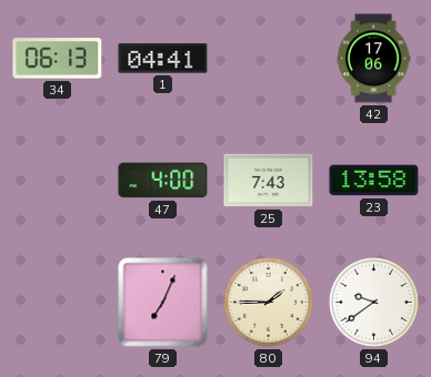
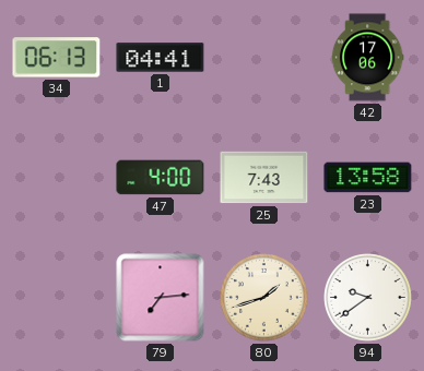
79: 7:04 -> 7:14
80: 1:45 -> 1:42
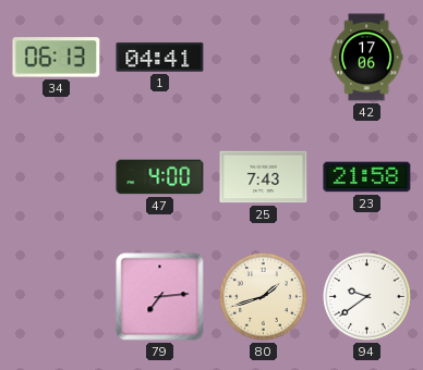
23: 13:58 -> 21:58
